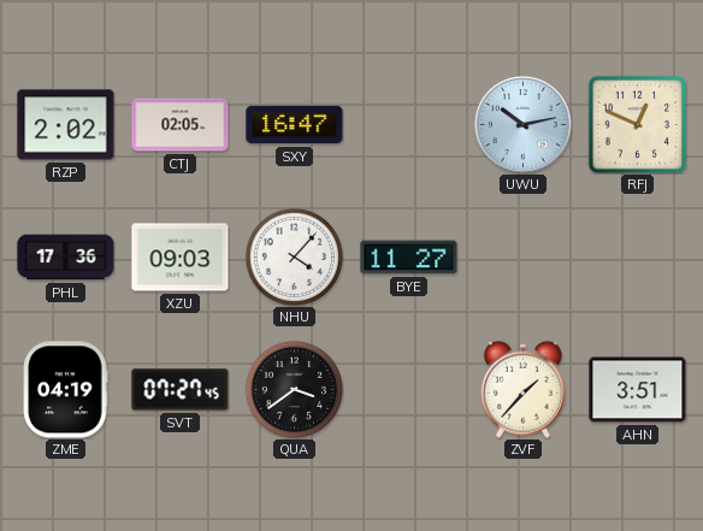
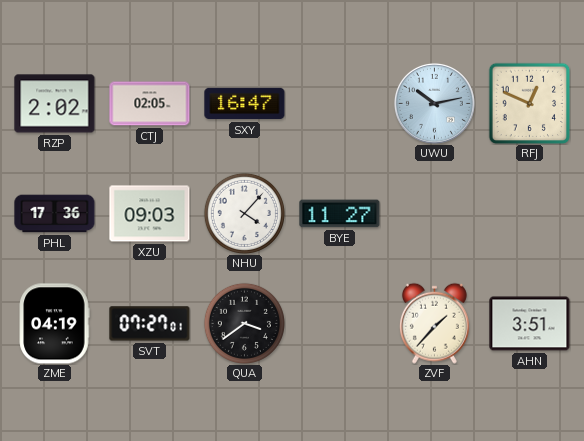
SVT: 07:27:45 -> 07:27:01
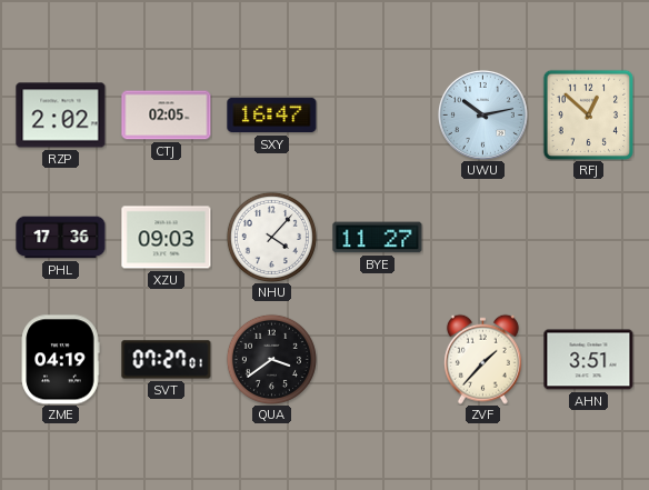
RFJ: 12:49 -> 12:52
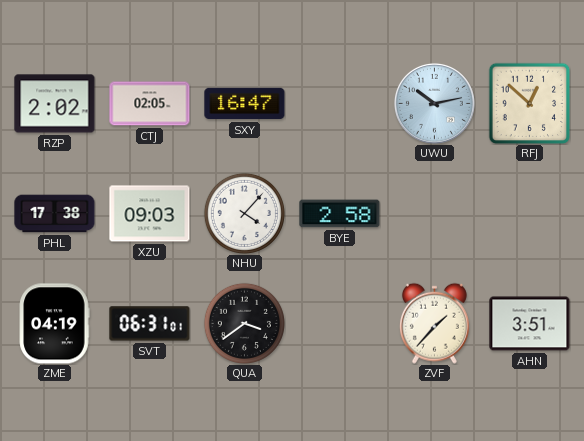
PHL: 17:36 -> 17:38
BYE: 11:27 -> 2:58
SVT: 07:27 -> 06:31
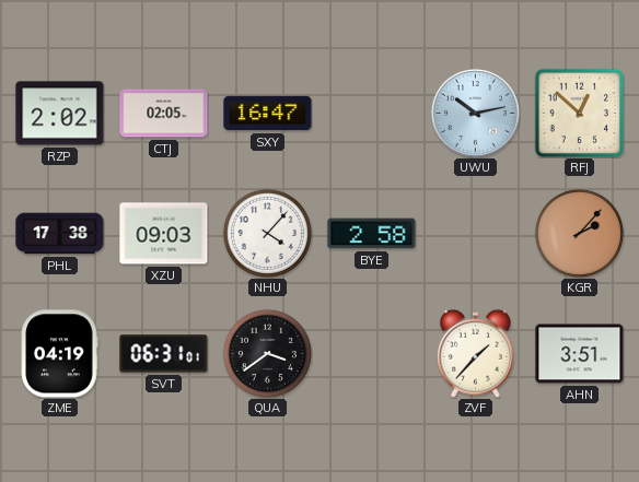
KGR: none -> 2:07
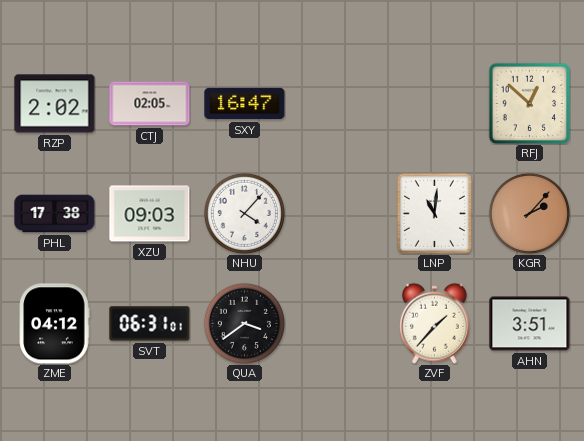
UWU: 10:13 -> none
BYE: 2:58 -> none
LNP: none -> 11:01
ZME: 04:19 -> 04:12
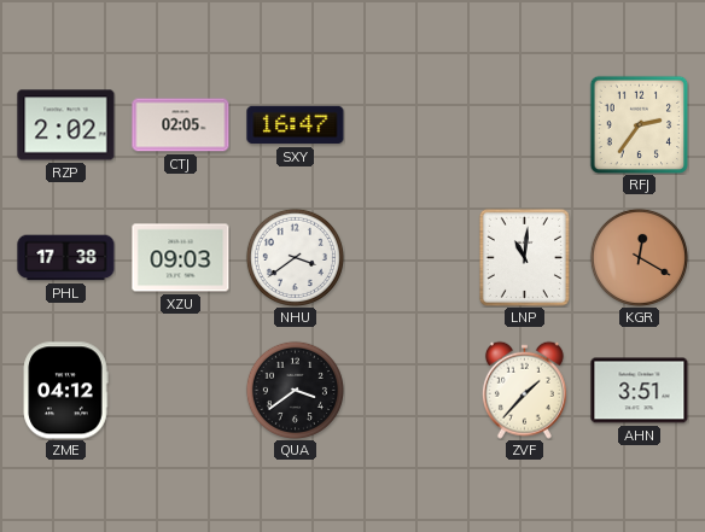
RFJ: 12:52 -> 2:36
NHU: 4:07 -> 3:39
KGR: 2:07 -> 12:20
SVT: 06:31 -> none
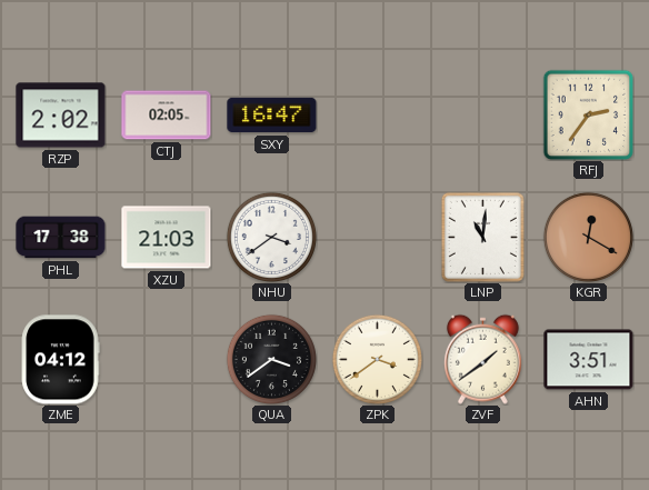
XZU: 09:03 -> 21:03
ZPK: none -> 3:39
ZVF: 1:37 -> 1:39
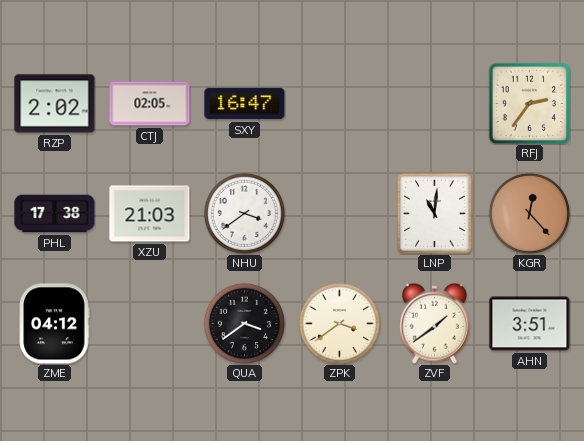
KGR: 12:20 -> 12:23
